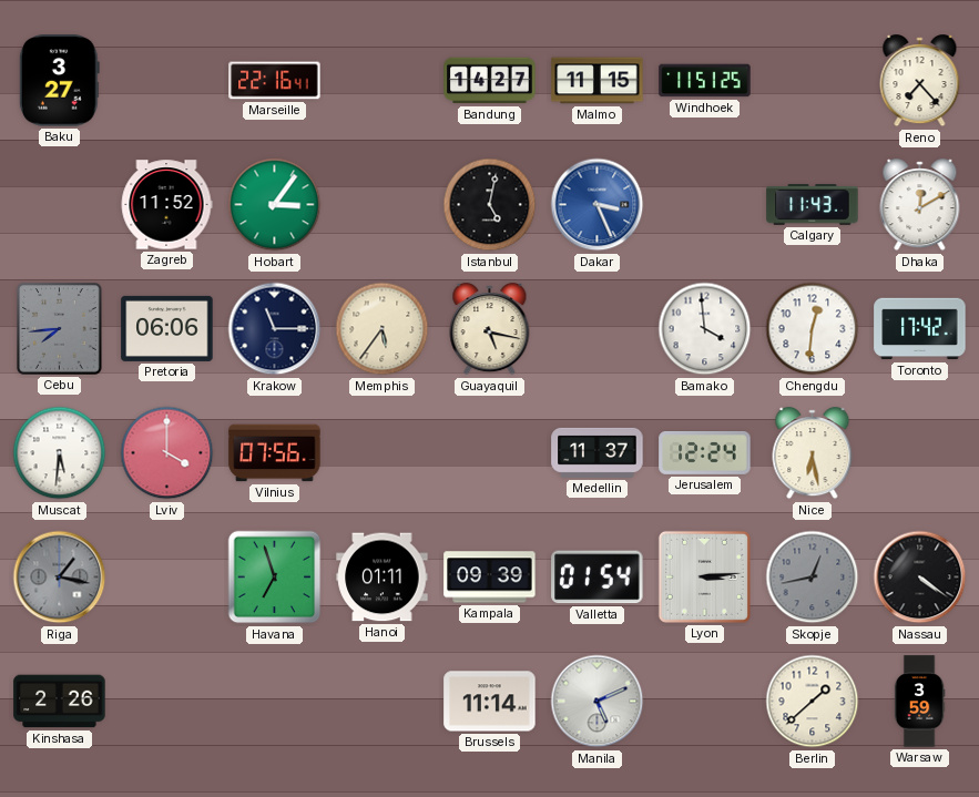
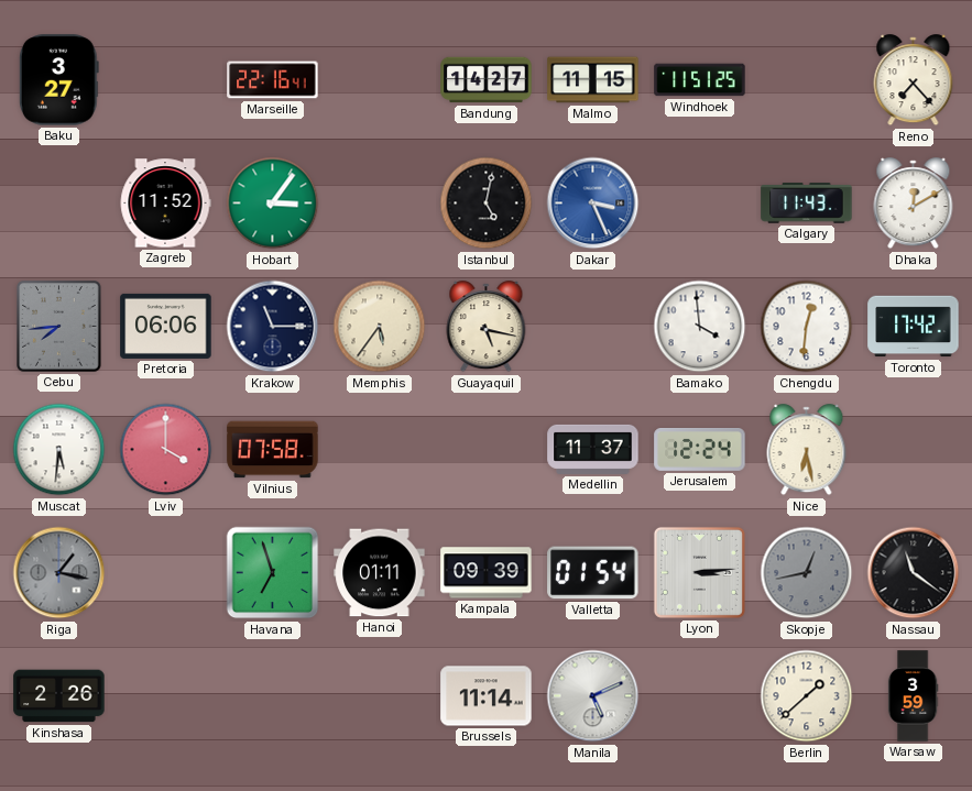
Vilnius: 07:56 -> 07:58
Nassau: 4:21 -> 11:21
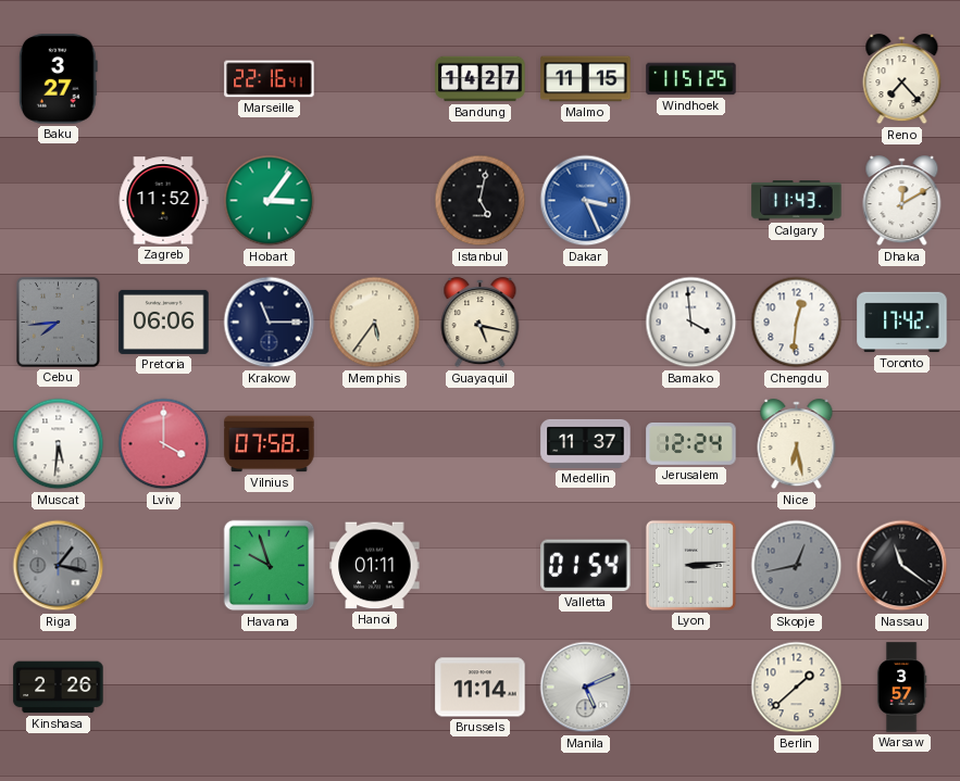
Havana: 6:57 -> 9:57
Kampala: 09:39 -> none
Warsaw: 3:59 -> 3:57
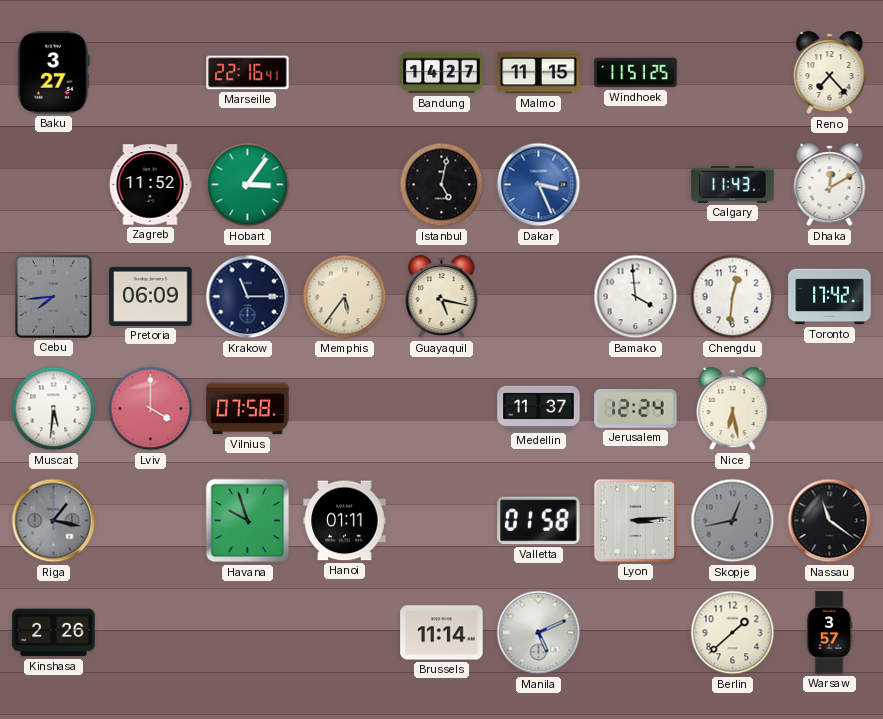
Pretoria: 06:06 -> 06:09
Valletta: 01:54 -> 01:58
